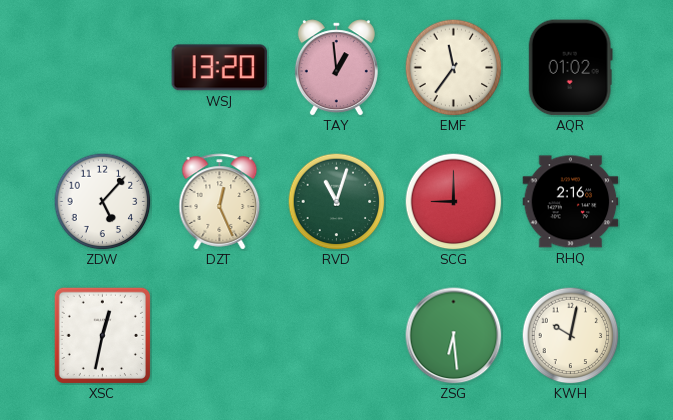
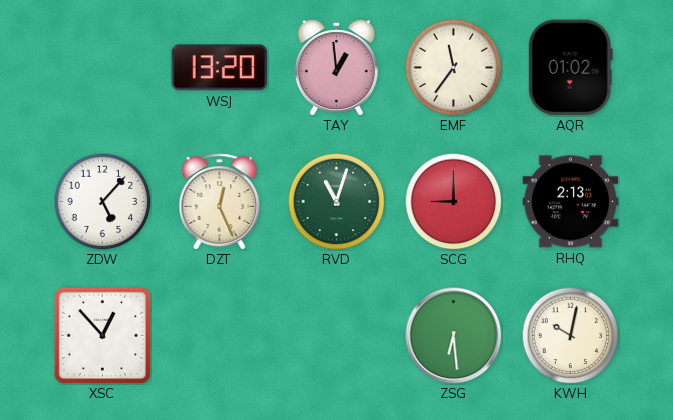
RHQ: 2:16 -> 2:13
XSC: 12:32 -> 12:53
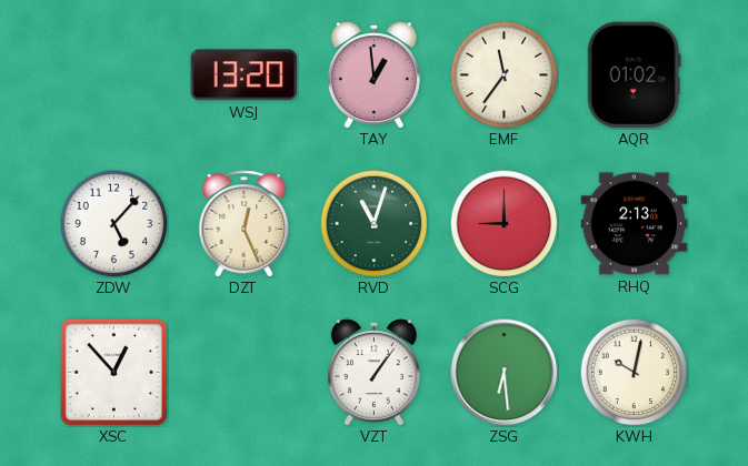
VZT: none -> 1:06
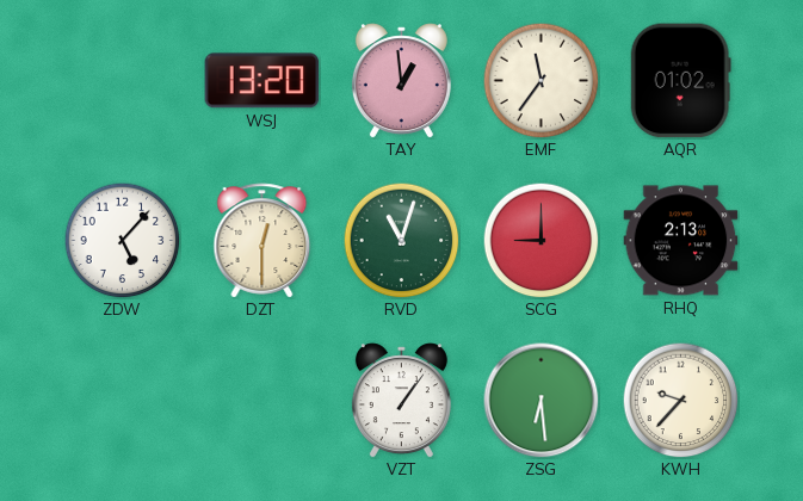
DZT: 12:26 -> 12:30
XSC: 12:53 -> none
KWH: 10:02 -> 9:37
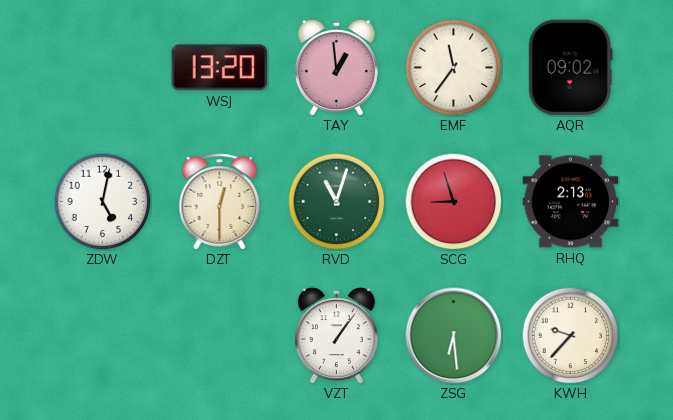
AQR: 01:02 -> 09:02
ZDW: 5:07 -> 5:02
SCG: 9:00 -> 8:57
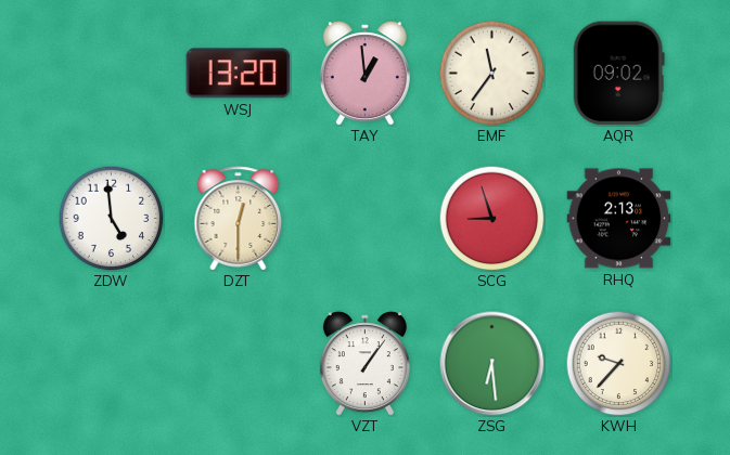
ZDW: 5:02 -> 4:59
RVD: 11:03 -> none
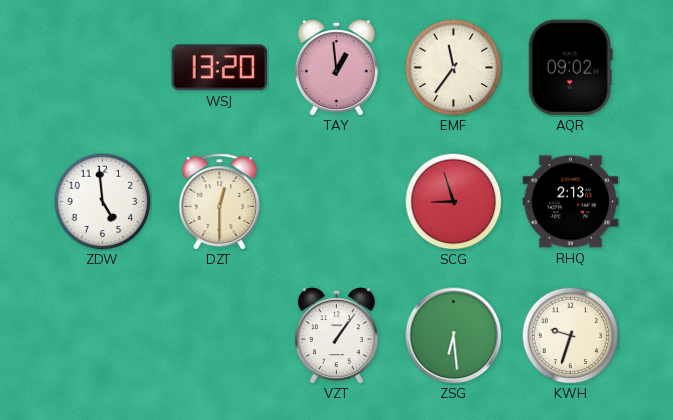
KWH: 9:37 -> 9:33
